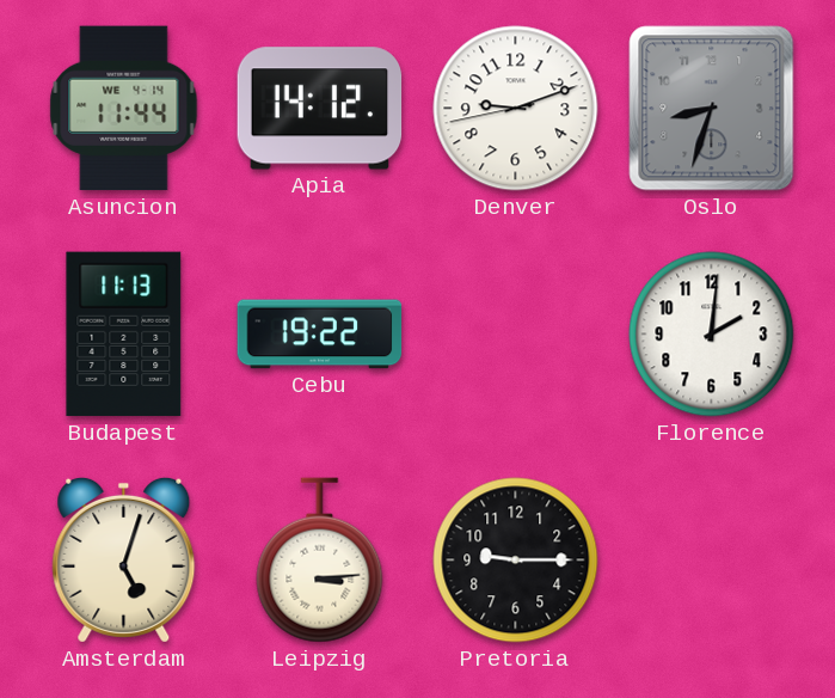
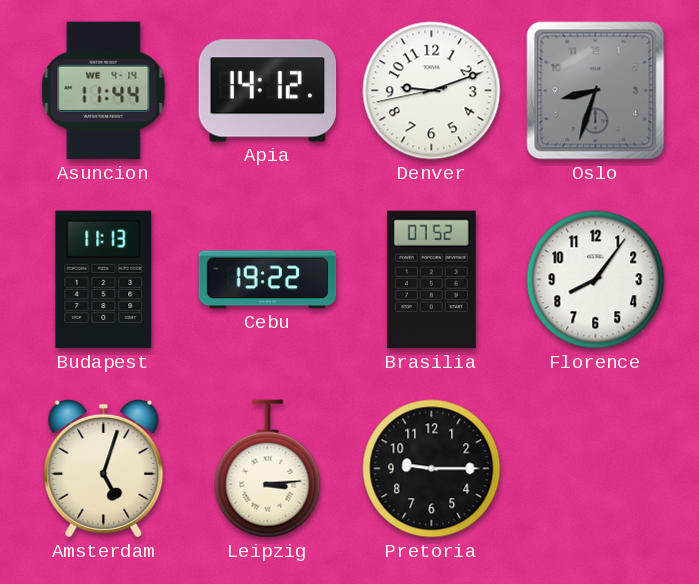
Brasilia: none -> 07:52
Florence: 2:01 -> 8:06
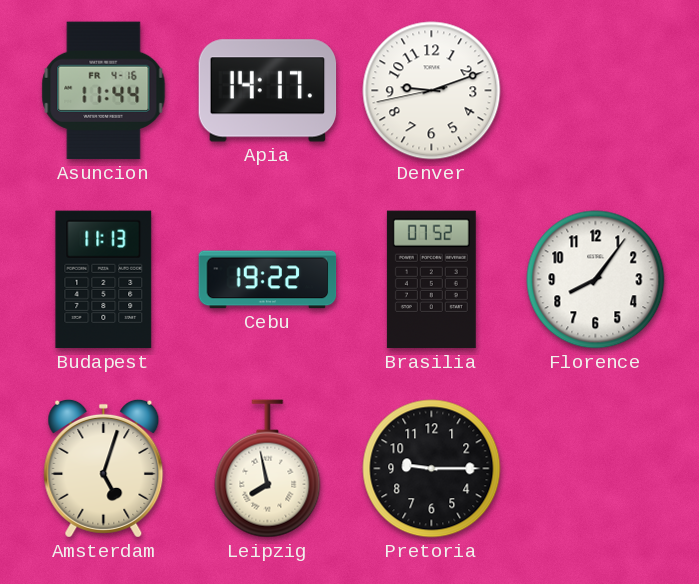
Asuncion date: WE 4-14 -> FR 4-16
Apia: 14:12 -> 14:17
Oslo: 8:33 -> none
Leipzig: 3:14 -> 7:58
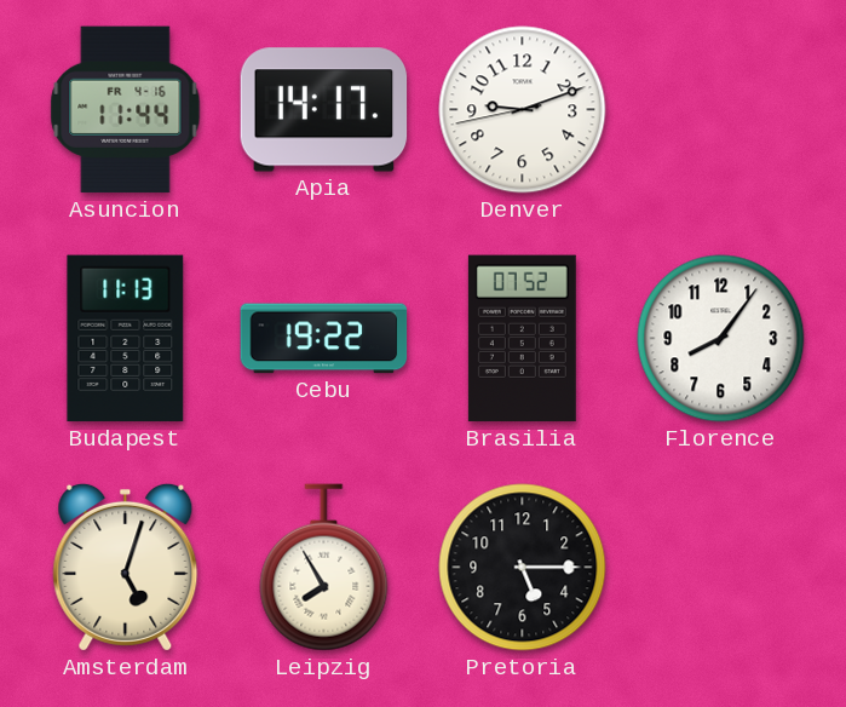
Leipzig: 7:58 -> 7:55
Pretoria: 9:15 -> 5:15
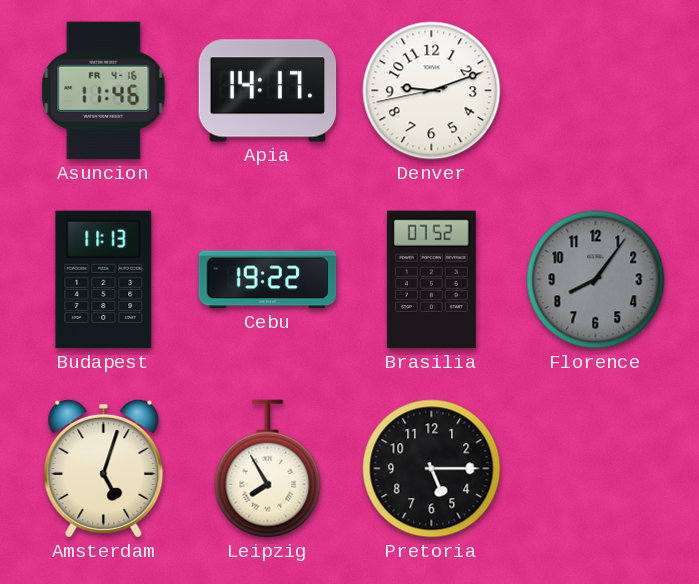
Asuncion: 11:44 -> 11:46
Florence dial: white -> grey
